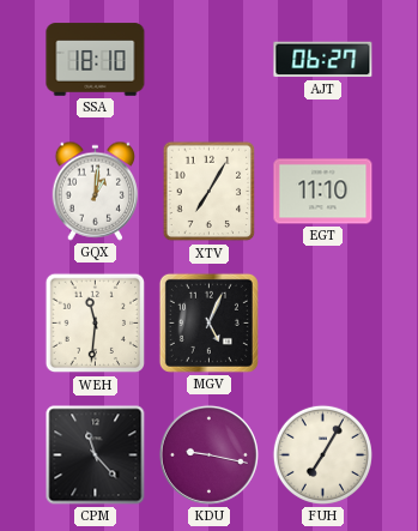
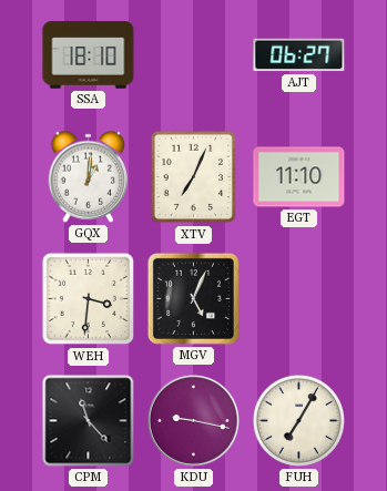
XTV: 7:05 -> 7:04
WEH: 11:31 -> 3:31
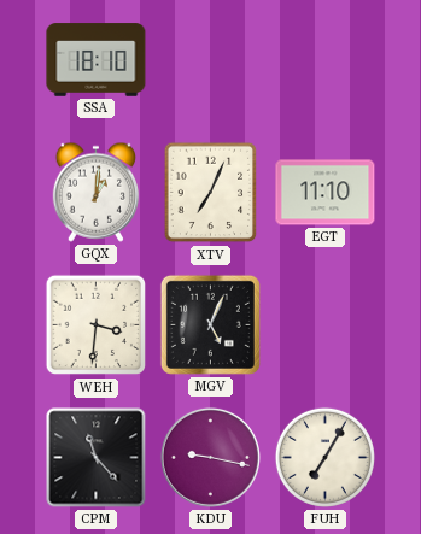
AJT: 06:27 -> none
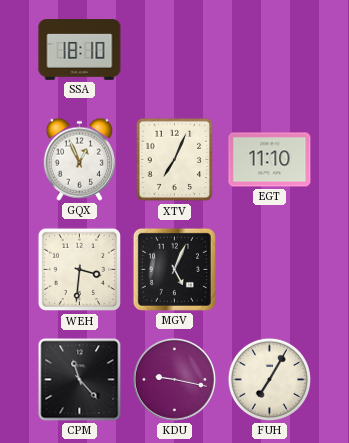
GQX: 1:01 -> 12:56
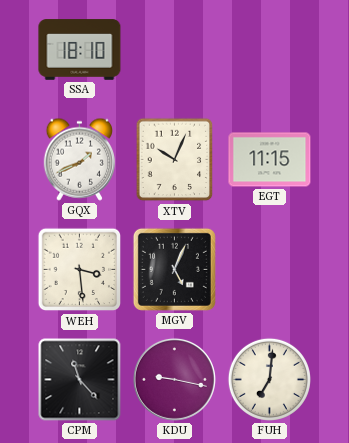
GQX: 12:56 -> 1:41
XTV: 7:04 -> 10:04
EGT: 11:10 -> 11:15
WEH: 3:31 -> 3:29
FUH: 7:05 -> 7:01
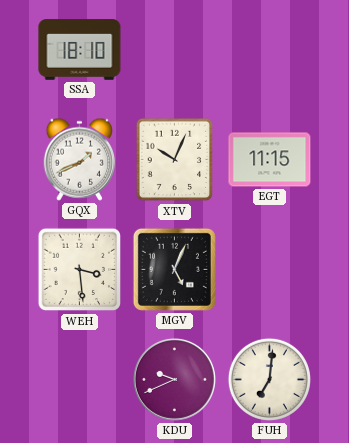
CPM: 11:23 -> none
KDU: 9:17 -> 9:41
